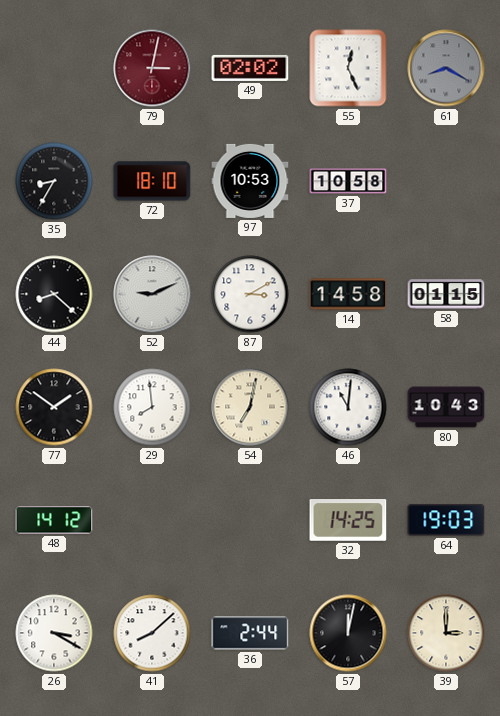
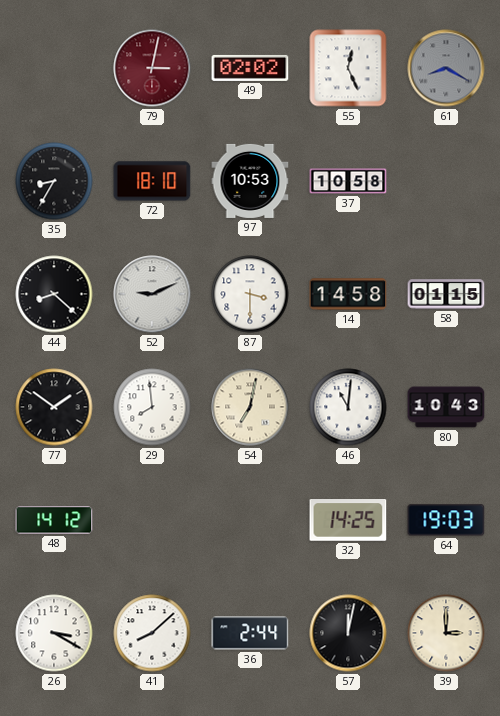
87: 3:10 -> 3:30
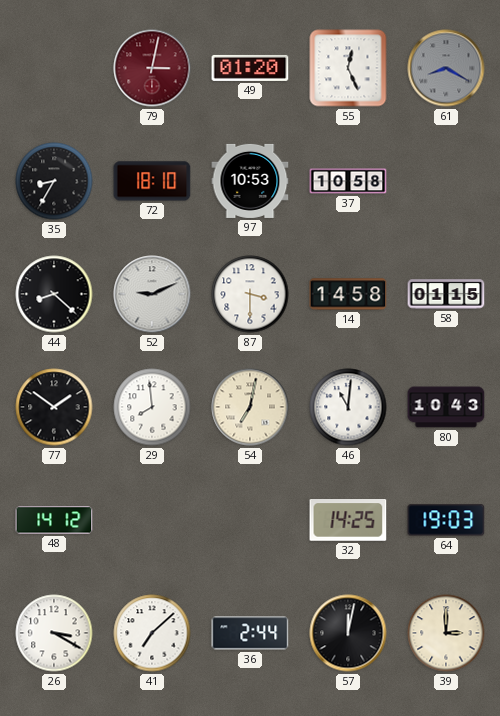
49: 02:02 -> 01:20
41: 8:08 -> 7:08
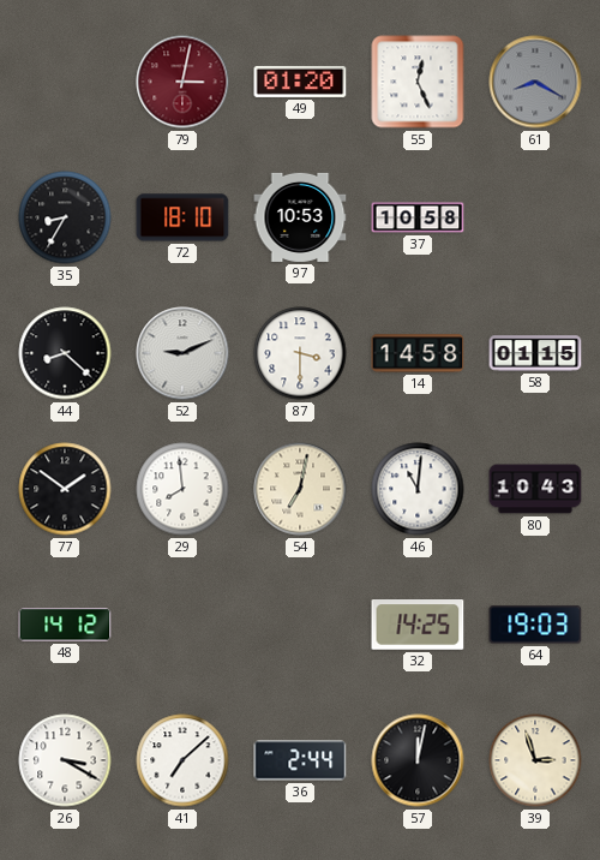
39: 3:00 -> 2:57
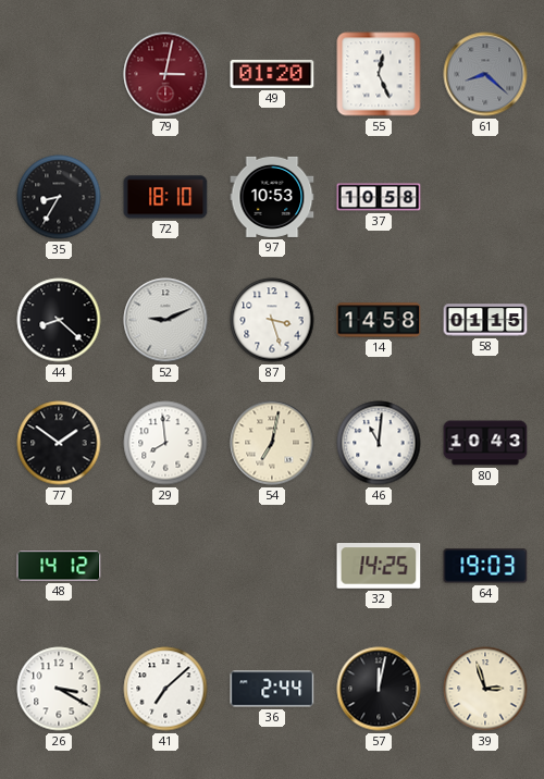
61: 8:20 -> 8:22
87: 3:30 -> 3:27
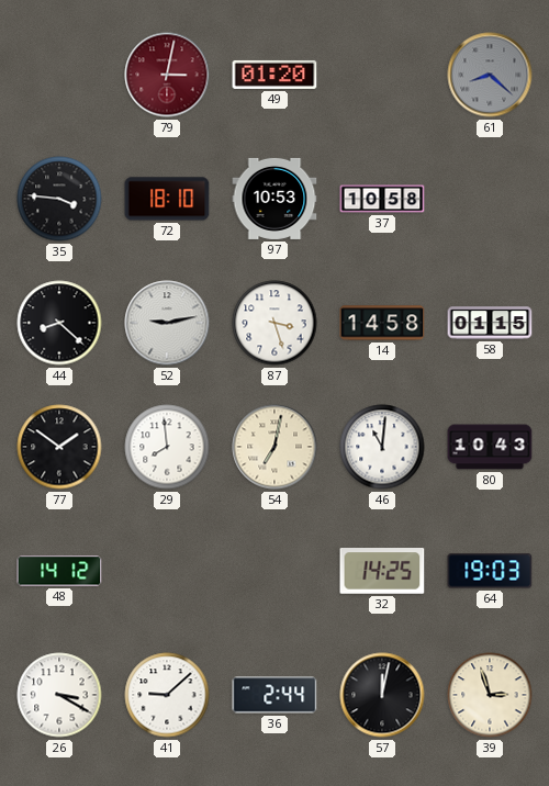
55: 12:26 -> none
35: 8:35 -> 3:46
52: 9:11 -> 9:13
41: 7:08 -> 9:08
